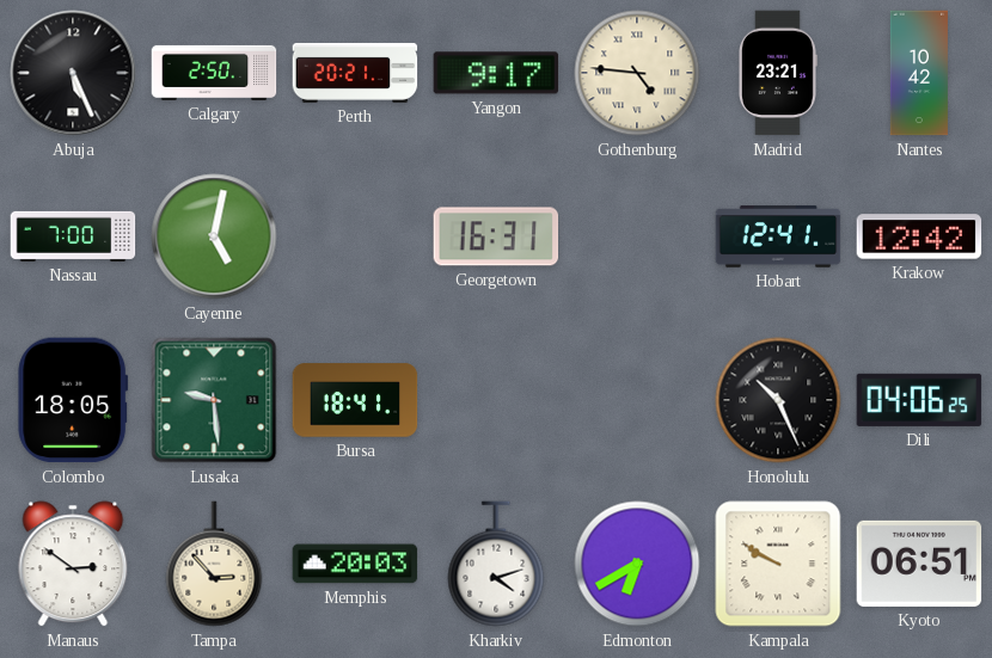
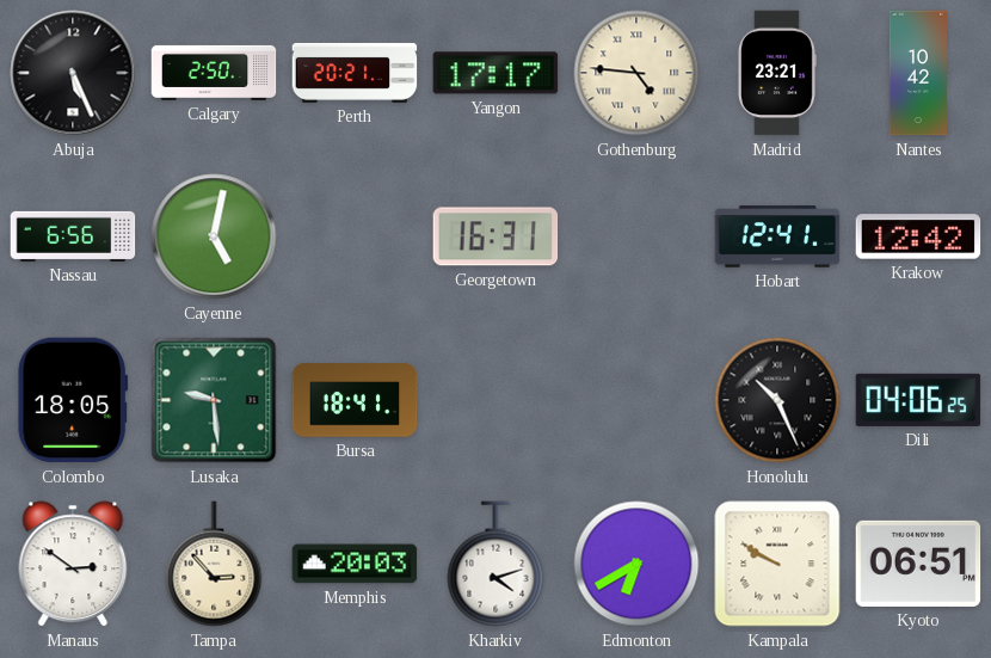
Yangon: 9:17 -> 17:17
Nassau: 7:00 -> 6:56
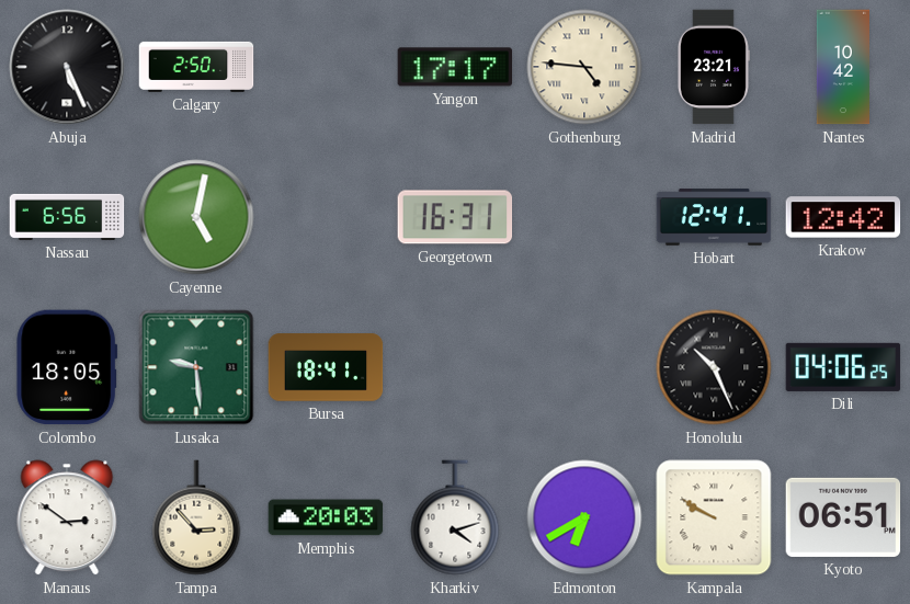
Perth: 20:21 -> none
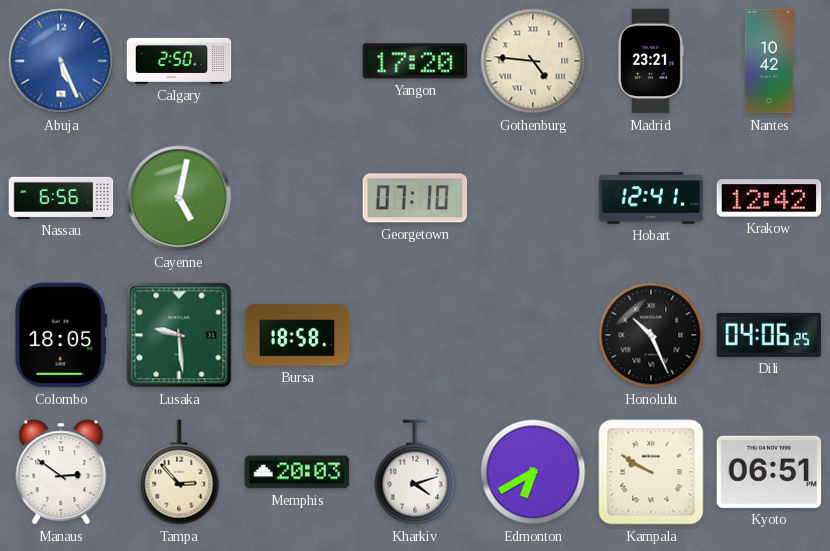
Abuja dial: black -> blue
Yangon: 17:17 -> 17:20
Georgetown: 16:31 -> 07:10
Bursa: 18:41 -> 18:58
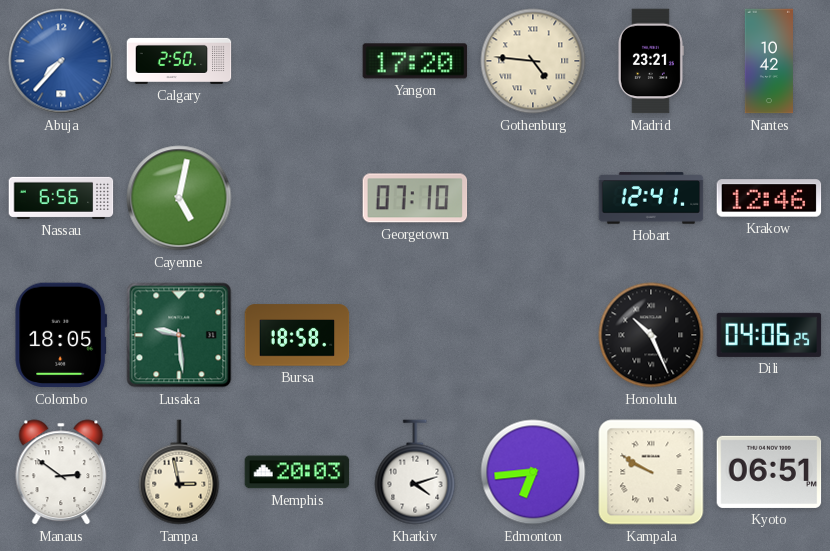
Abuja: 5:26 -> 7:37
Krakow: 12:42 -> 12:46
Tampa: 2:53 -> 2:58
Edmonton: 6:40 -> 6:44
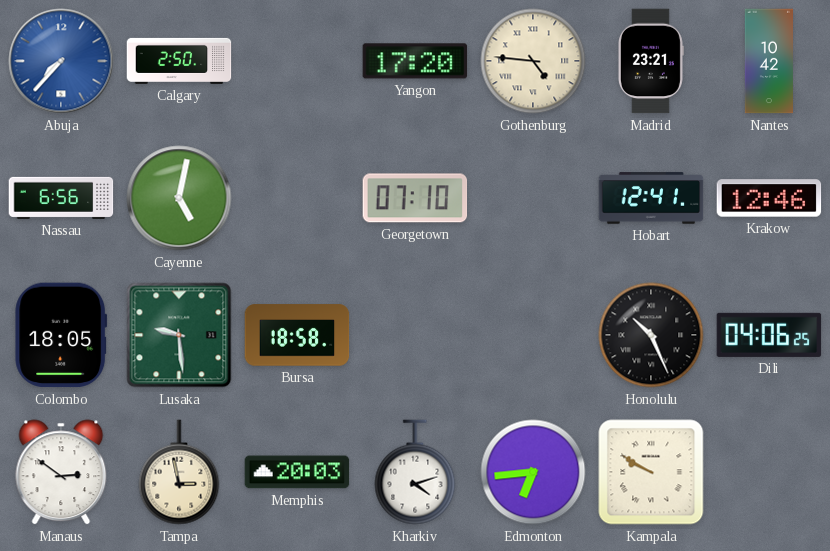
Kyoto: 06:51 -> none
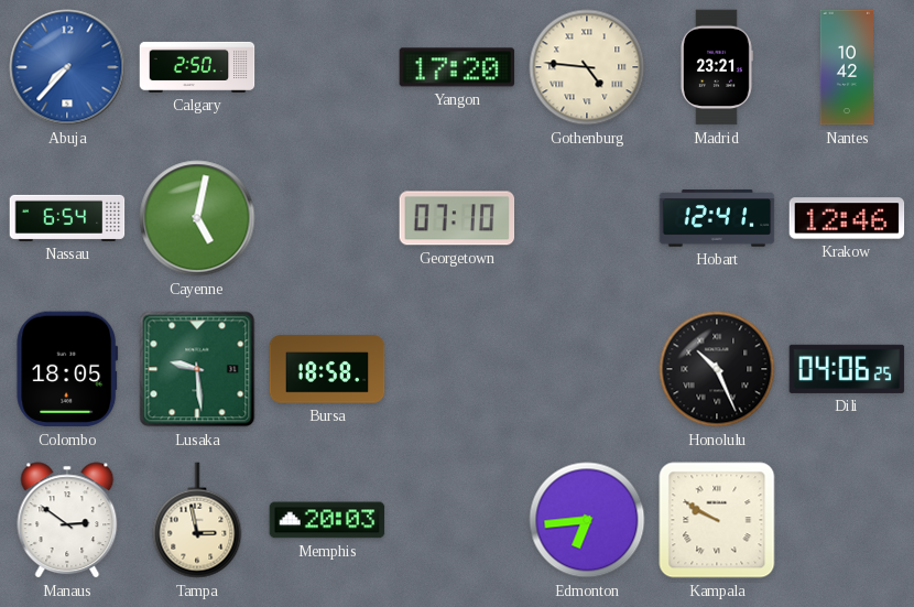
Nassau: 6:56 -> 6:54
Kharkiv: 4:12 -> none
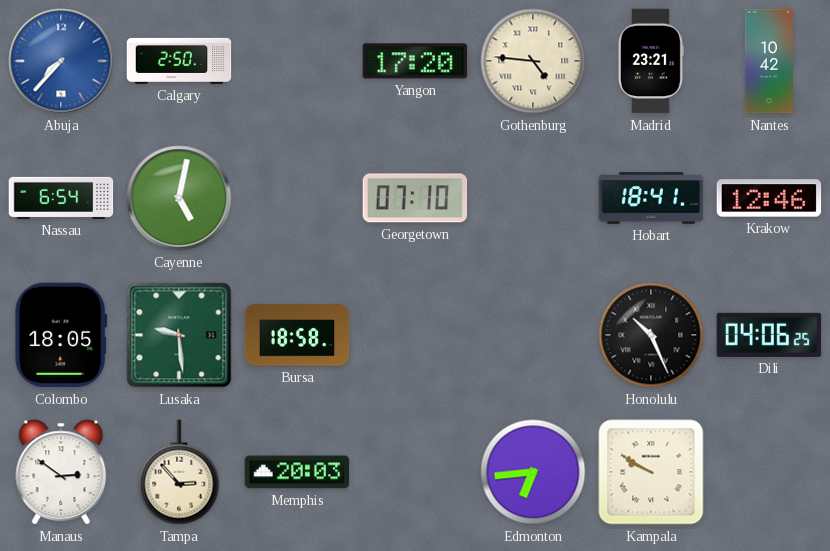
Hobart: 12:41 -> 18:41
Tampa: 2:58 -> 2:53
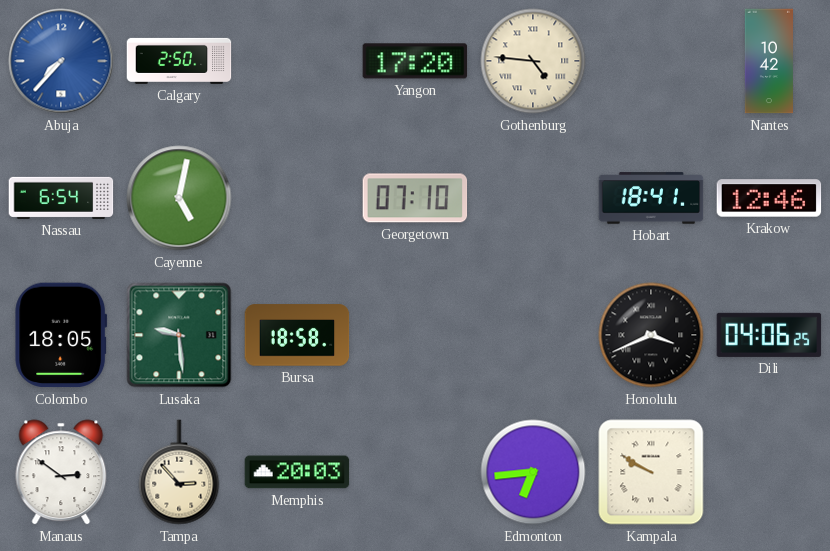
Madrid: 23:21 -> none
Honolulu: 10:26 -> 3:41
